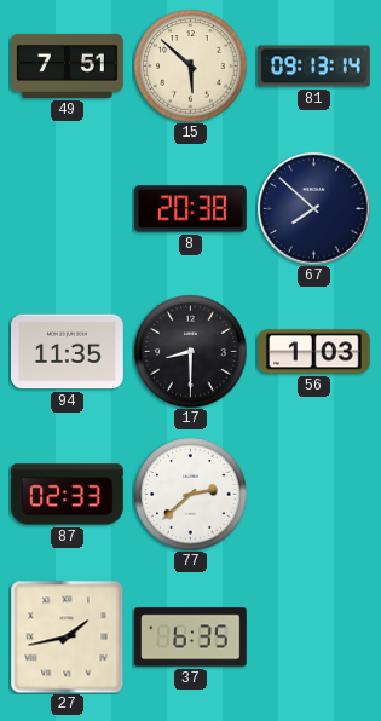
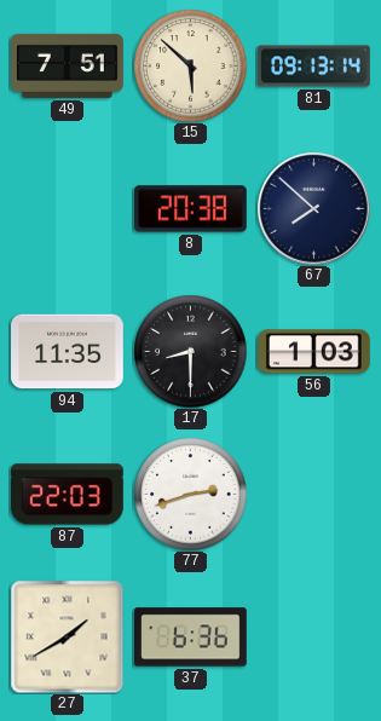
87: 02:33 -> 22:03
77: 2:38 -> 2:42
27: 1:43 -> 1:40
37: 6:35 -> 6:36
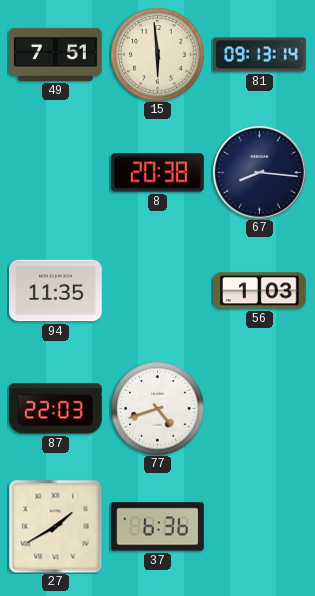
15: 5:52 -> 5:59
67: 7:52 -> 8:16
17: 8:30 -> none
77: 2:42 -> 4:42
